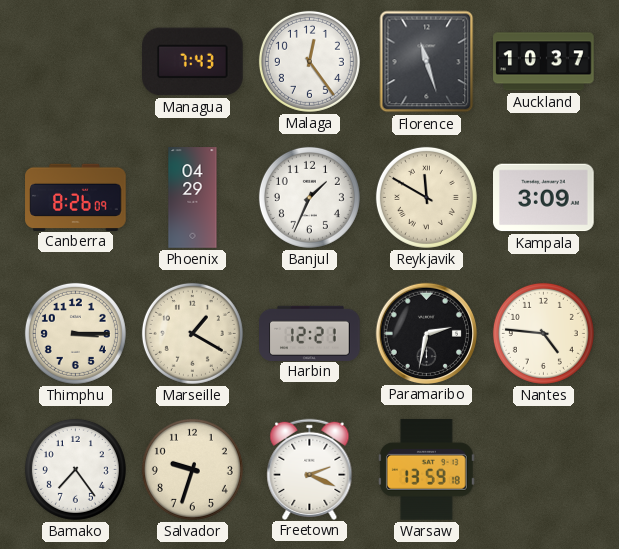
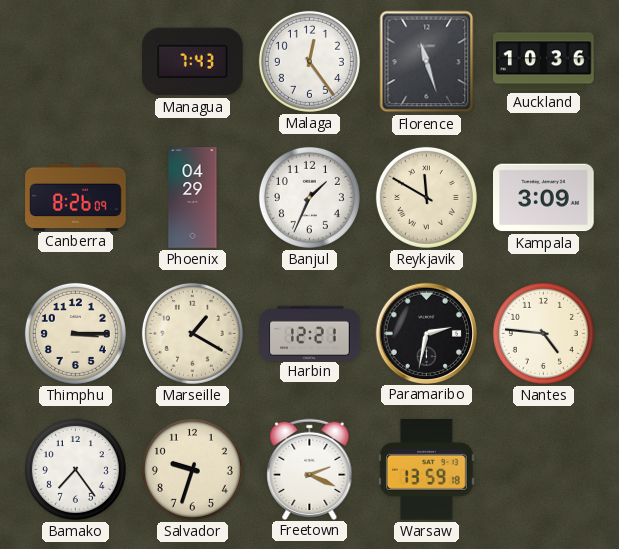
Auckland: 10:37 -> 10:36
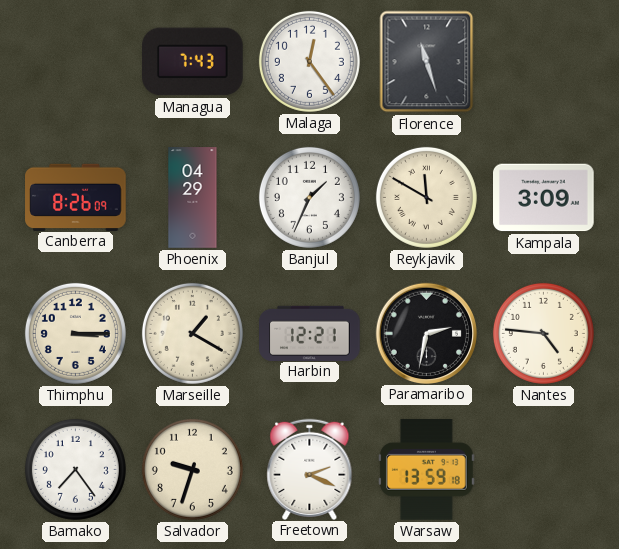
Auckland: 10:36 -> none
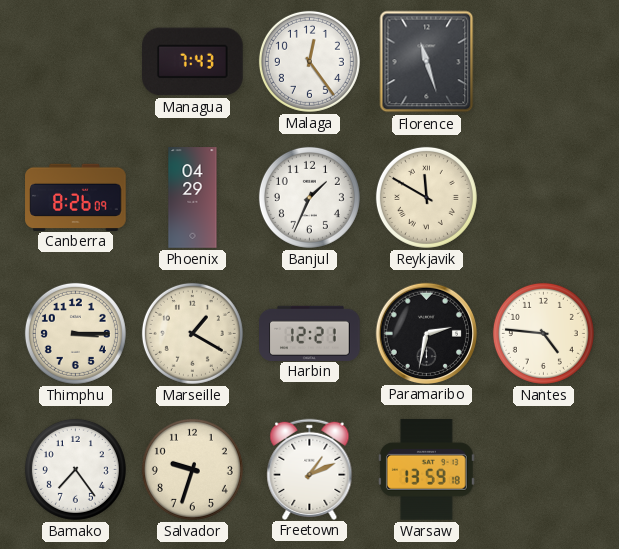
Kampala: 3:09 -> none
Freetown: 2:19 -> 1:11
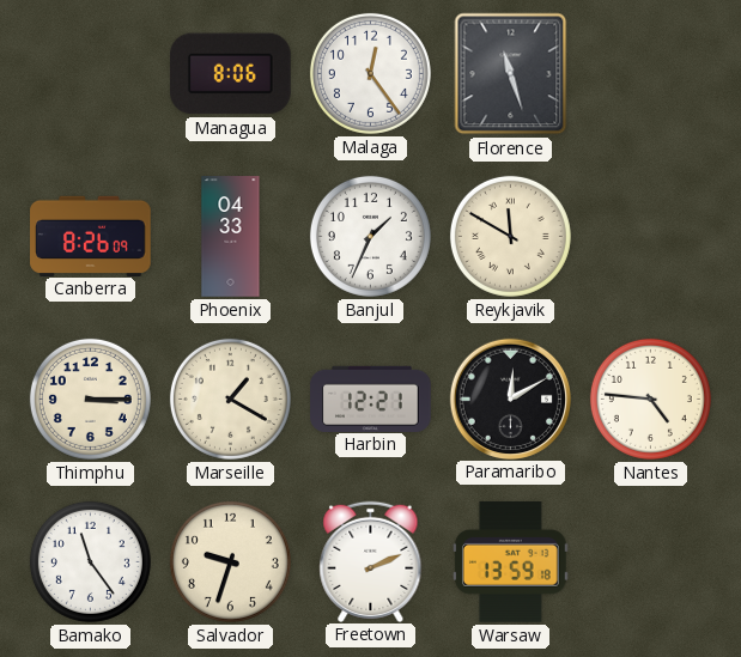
Managua: 7:43 -> 8:06
Phoenix: 04:29 -> 04:33
Paramaribo: 2:32 -> 12:10
Bamako: 7:24 -> 11:24
Freetown: 1:11 -> 2:11
